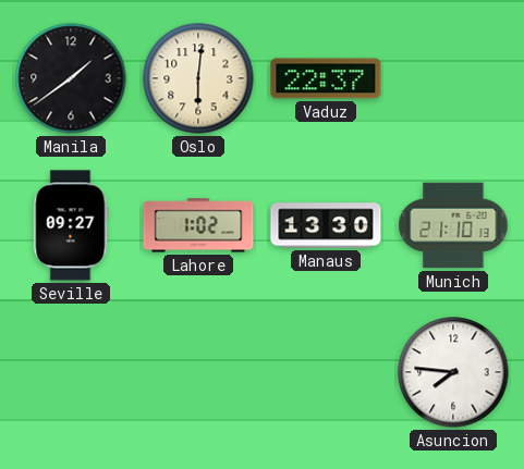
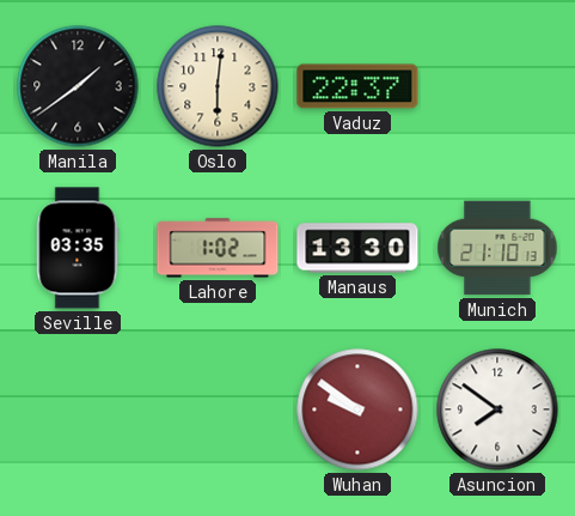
Seville: 09:27 -> 03:35
Wuhan: none -> 9:51
Asuncion: 7:46 -> 7:51
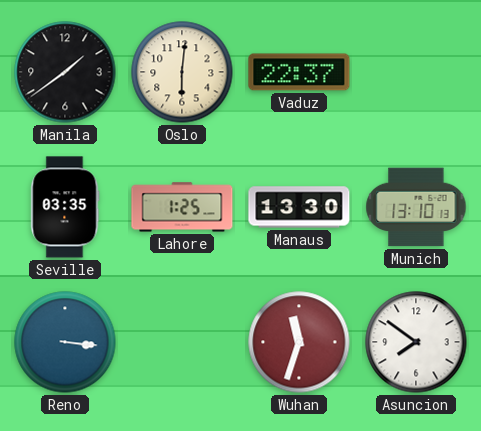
Lahore: 1:02 -> 1:25
Munich: 21:10 -> 13:10
Reno: none -> 3:16
Wuhan: 9:51 -> 11:33
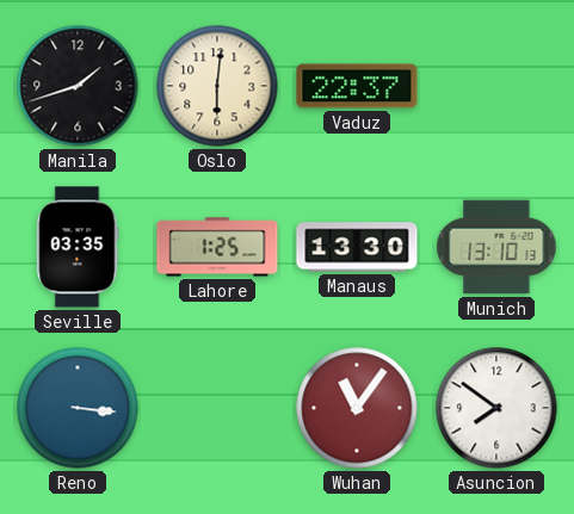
Manila: 1:39 -> 1:42
Wuhan: 11:33 -> 11:06
